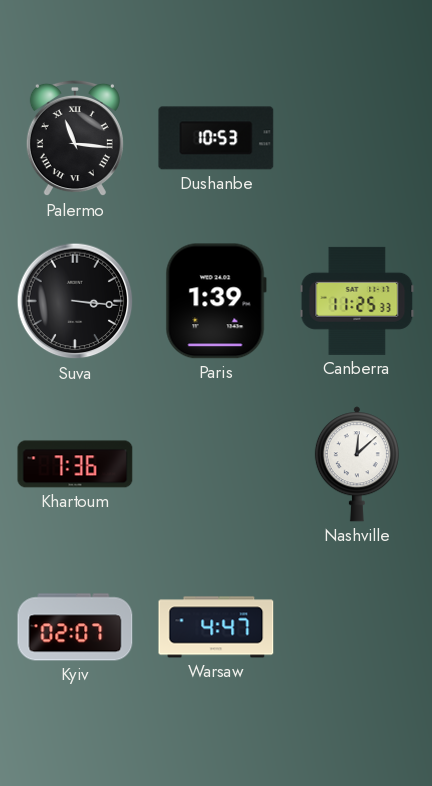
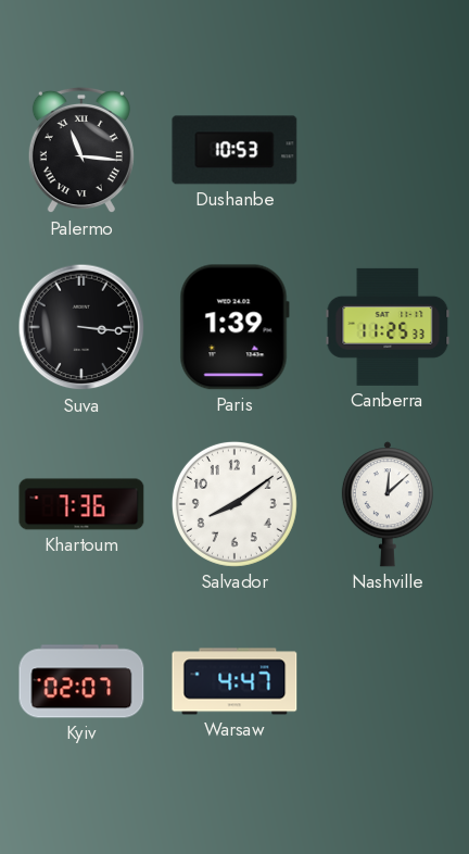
Salvador: none -> 8:09
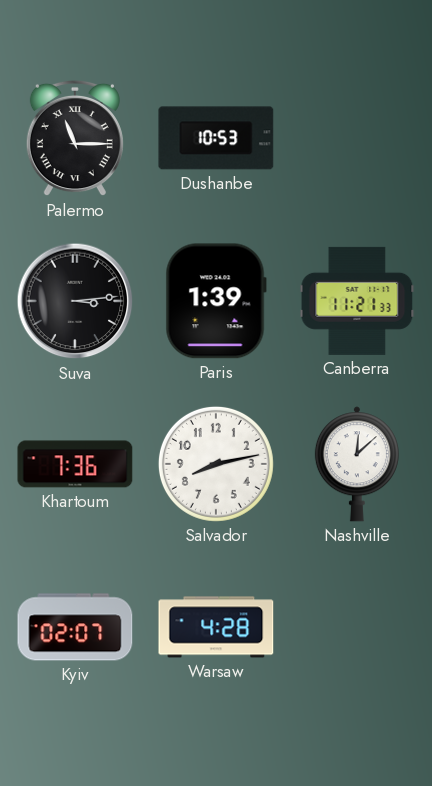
Palermo: 11:16 -> 11:15
Suva: 3:16 -> 3:14
Canberra: 11:25 -> 11:21
Salvador: 8:09 -> 8:13
Warsaw: 4:47 -> 4:28
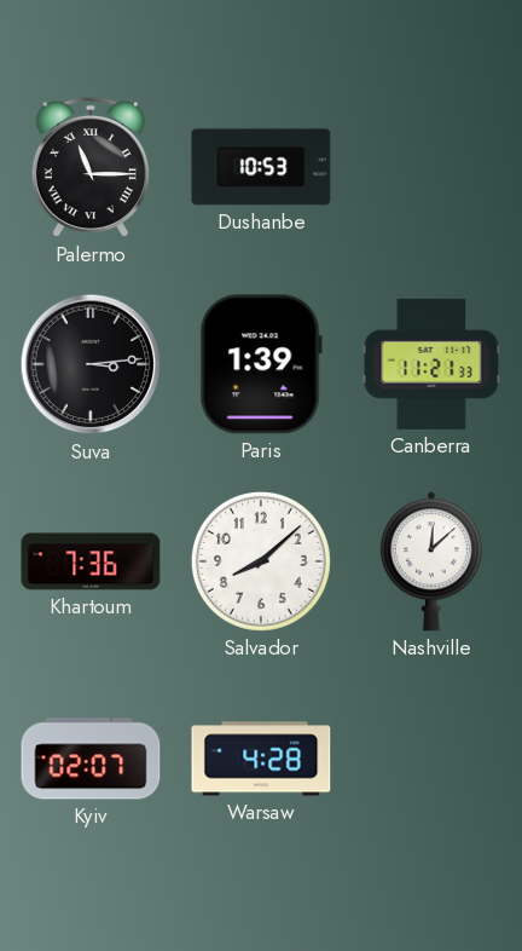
Salvador: 8:13 -> 8:08
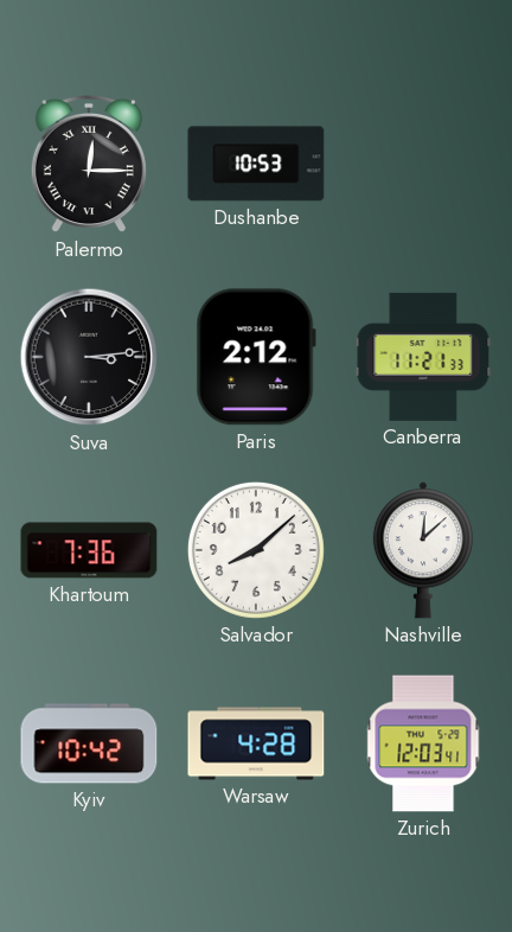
Palermo: 11:15 -> 12:15
Paris: 1:39 -> 2:12
Kyiv: 02:07 -> 10:42
Zurich: none -> 12:03
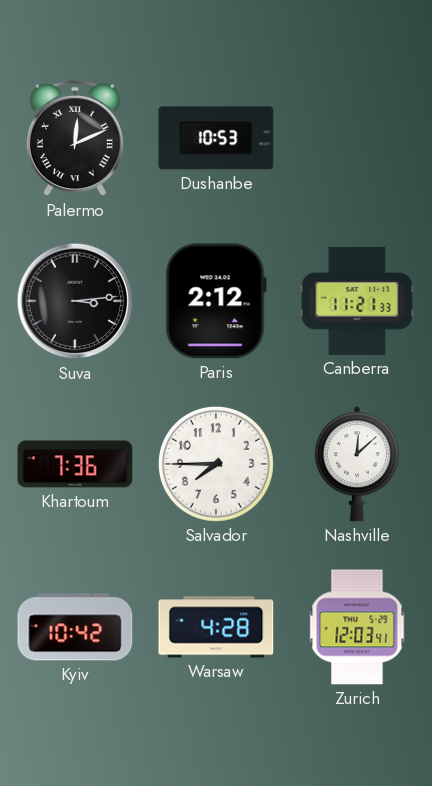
Palermo: 12:15 -> 12:11
Salvador: 8:08 -> 7:45
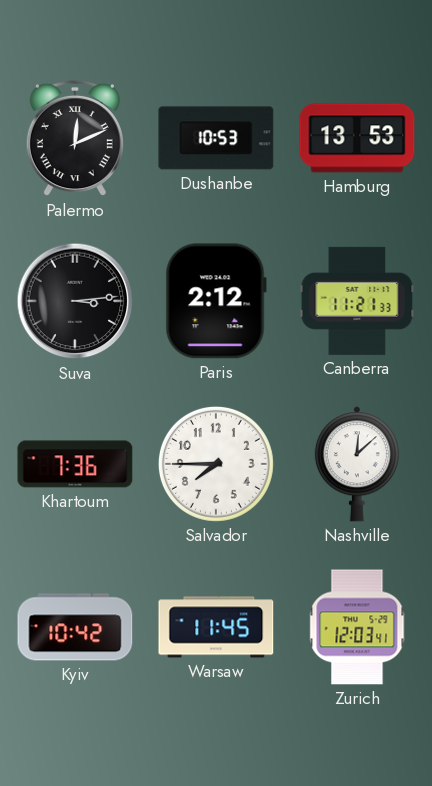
Hamburg: none -> 13:53
Warsaw: 4:28 -> 11:45
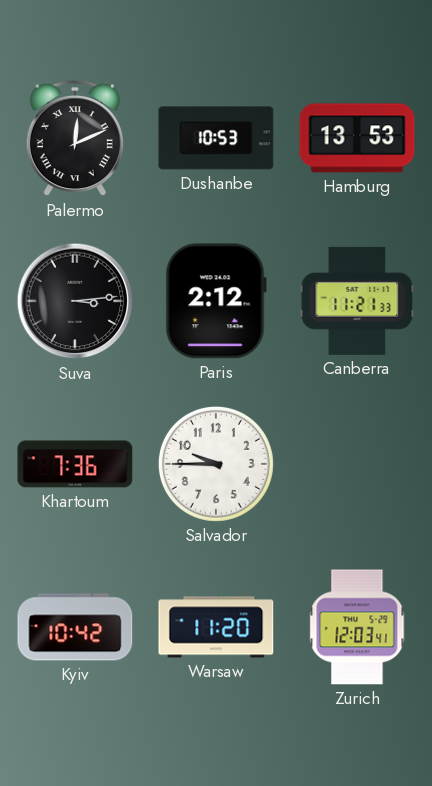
Salvador: 7:45 -> 9:45
Nashville: 12:08 -> none
Warsaw: 11:45 -> 11:20
